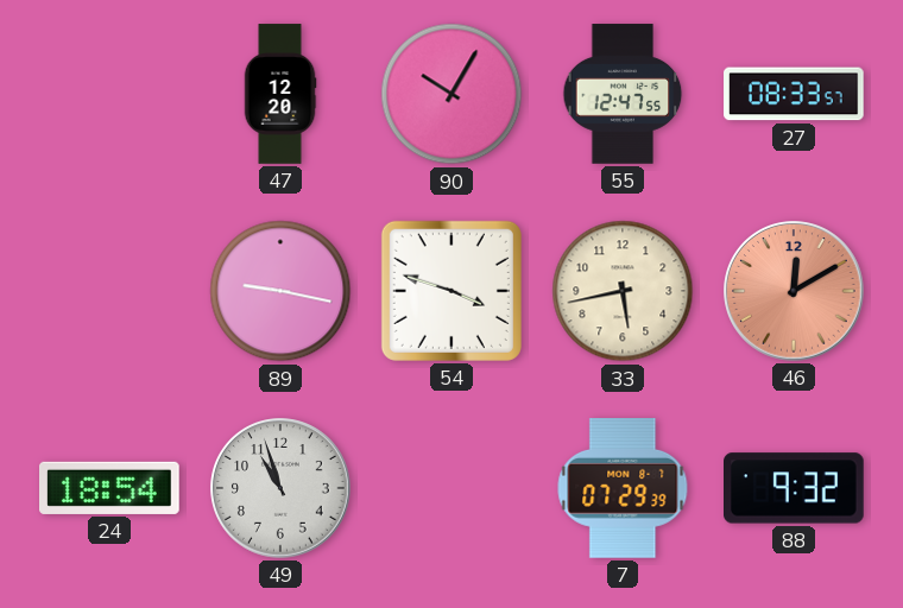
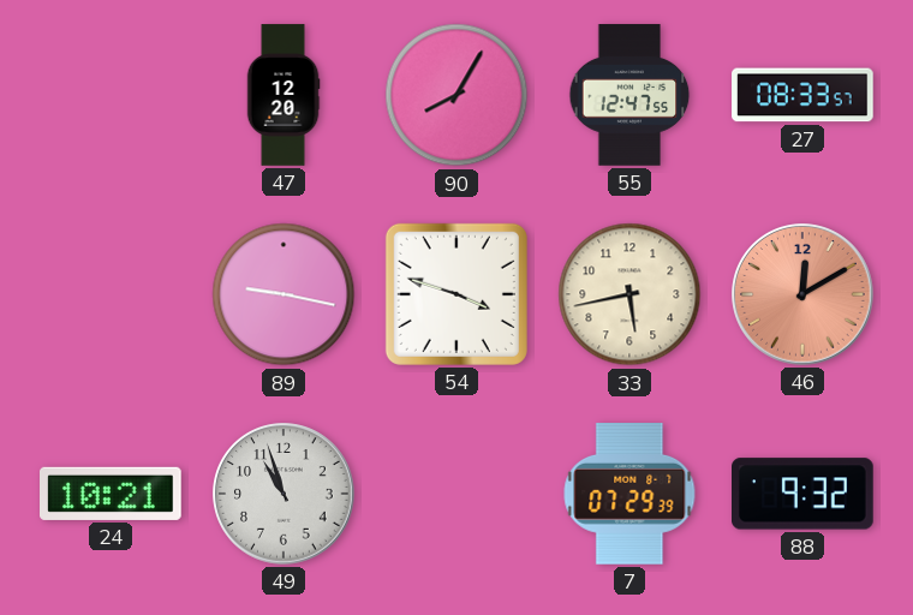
90: 10:05 -> 8:05
24: 18:54 -> 10:21
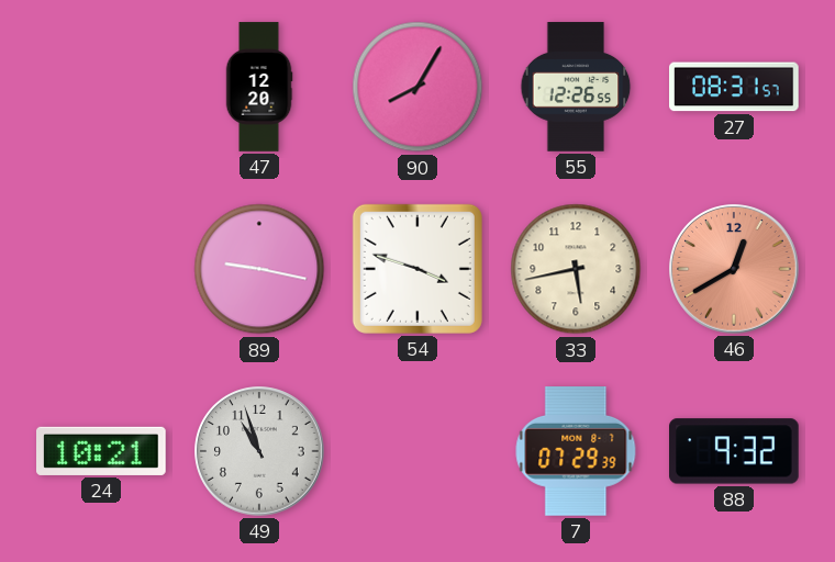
55: 12:47 -> 12:26
27: 08:33 -> 08:31
46: 12:10 -> 12:40
